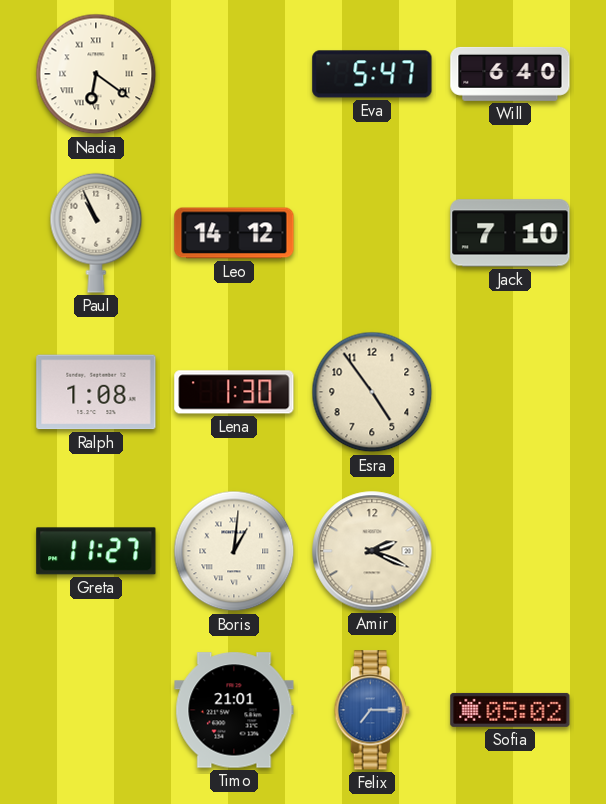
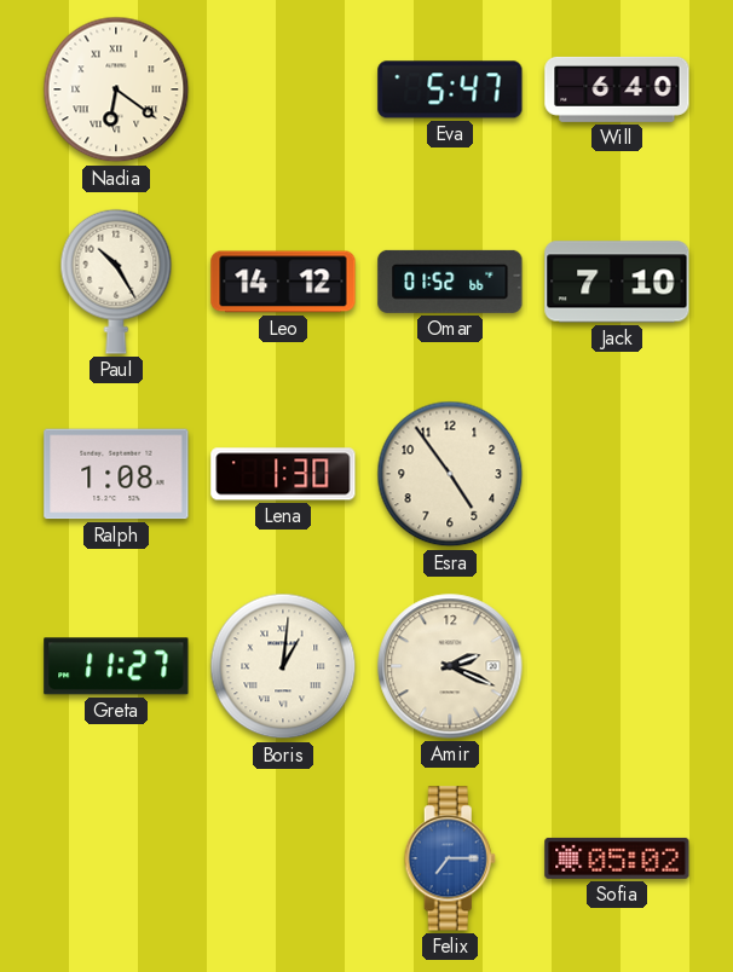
Paul: 10:56 -> 10:25
Omar: none -> 01:52
Timo: 21:01 -> none
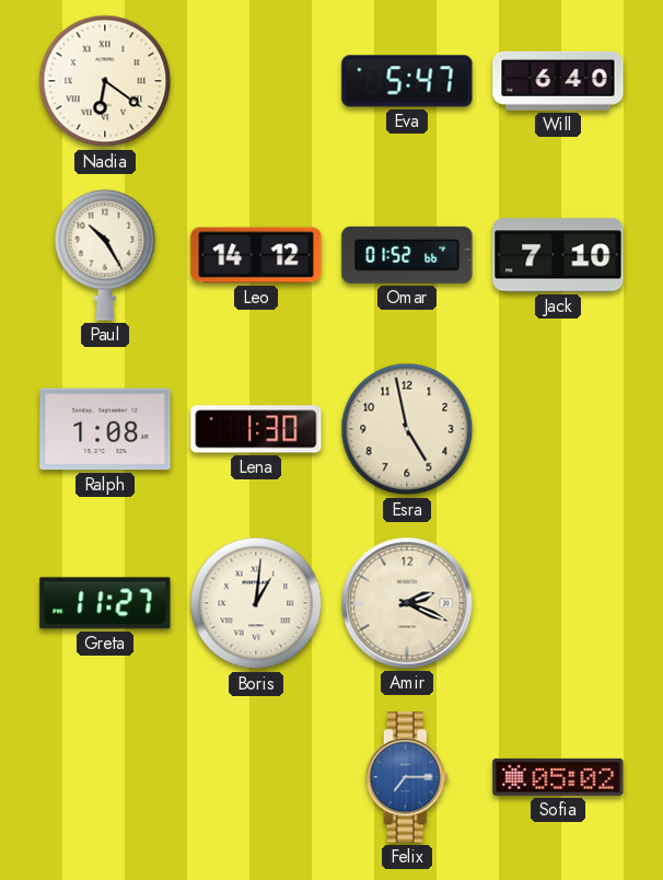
Esra: 4:54 -> 4:58
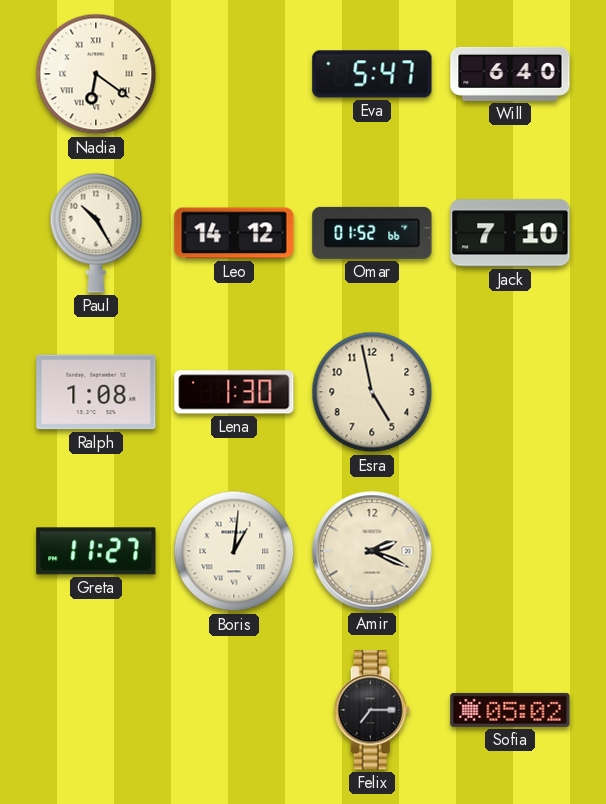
Felix dial: blue -> black
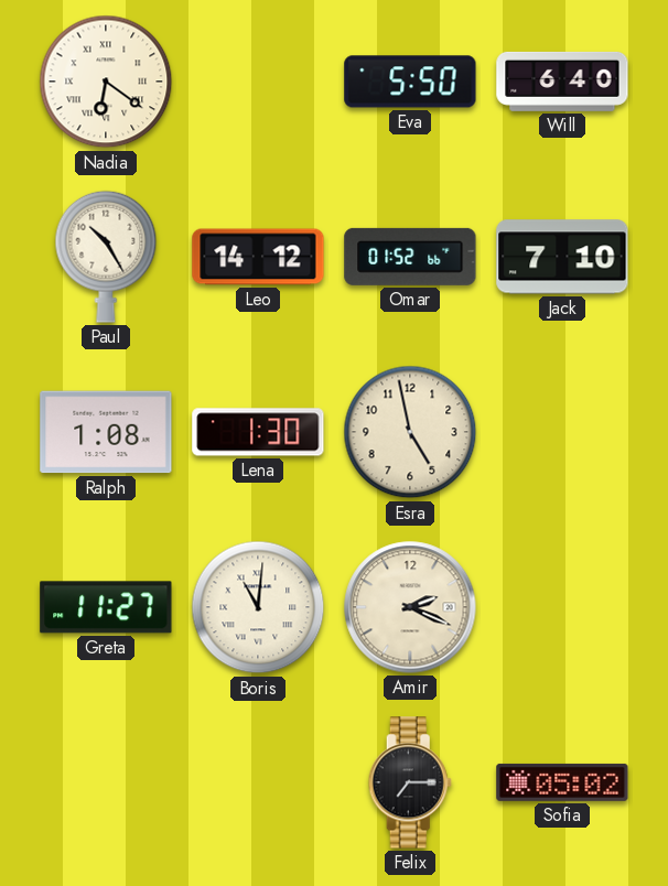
Eva: 5:47 -> 5:50
Boris: 1:01 -> 11:01
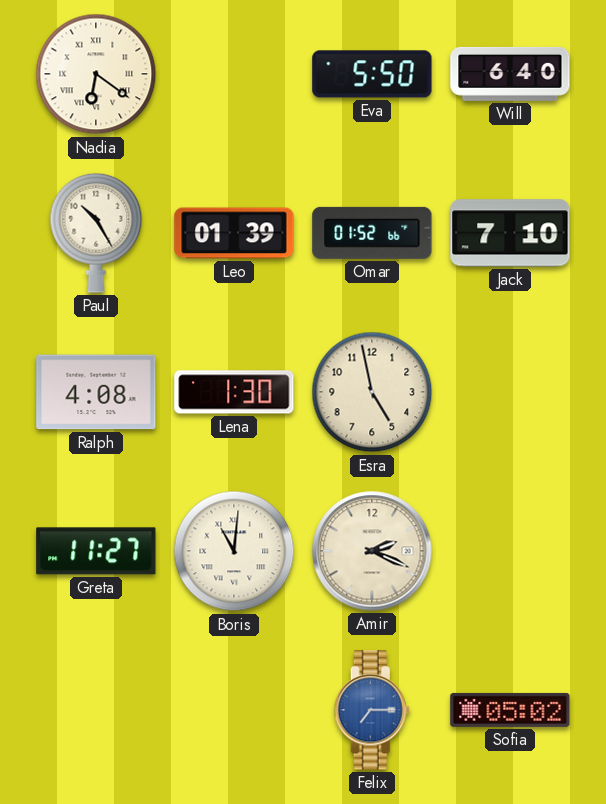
Leo: 14:12 -> 01:39
Ralph: 1:08 -> 4:08
Felix dial: black -> blue
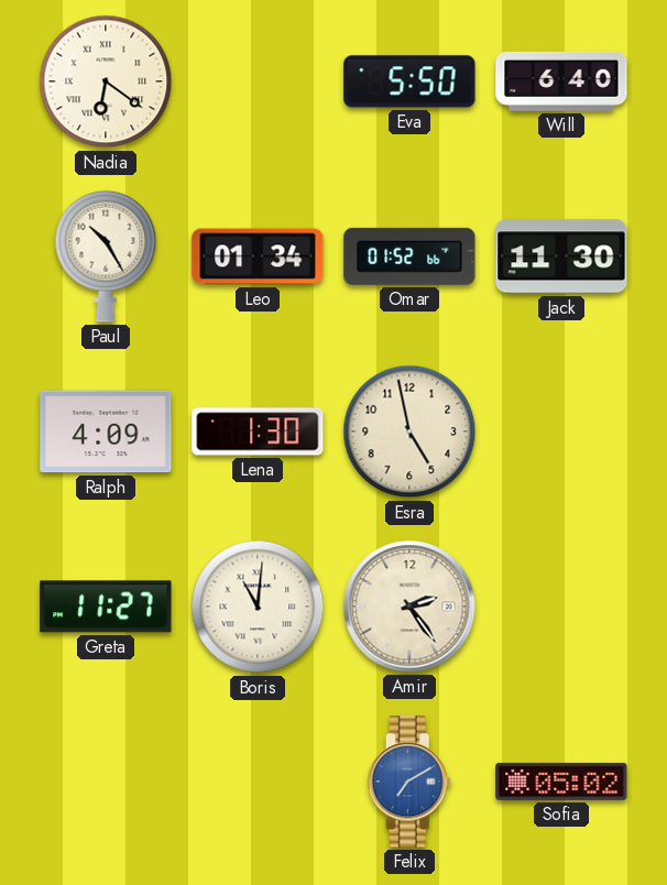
Leo: 01:39 -> 01:34
Jack: 7:10 -> 11:30
Ralph: 4:08 -> 4:09
Amir: 2:19 -> 2:24
Felix: 7:15 -> 7:10
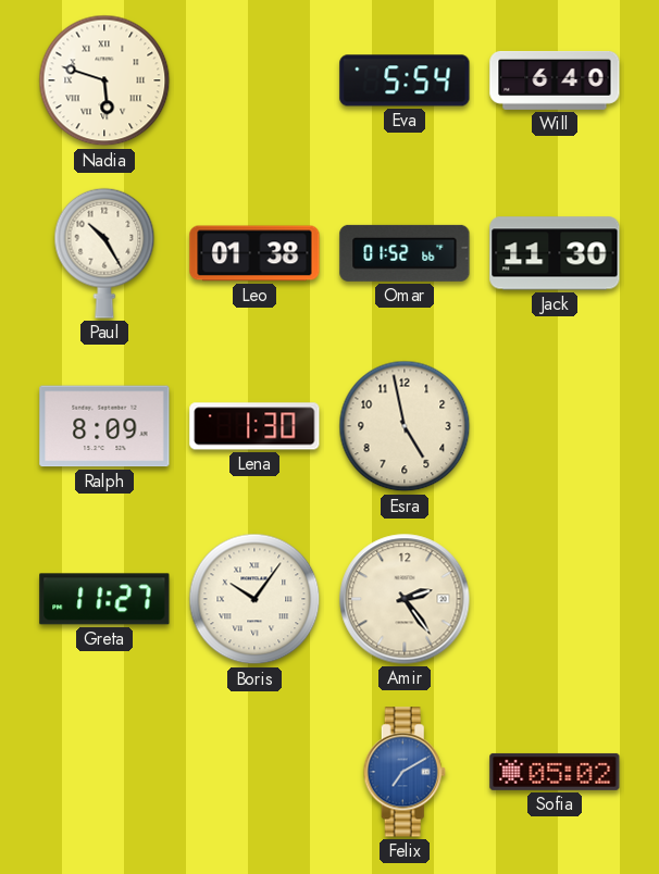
Nadia: 6:21 -> 5:48
Eva: 5:50 -> 5:54
Leo: 01:34 -> 01:38
Ralph: 4:09 -> 8:09
Boris: 11:01 -> 10:06
